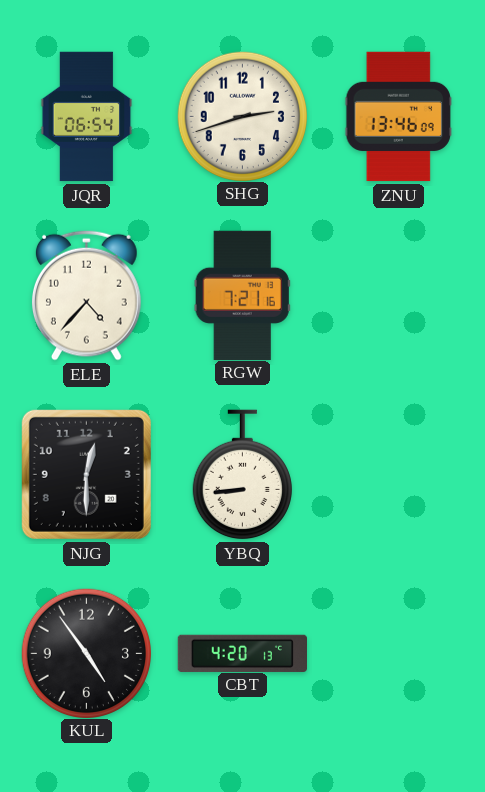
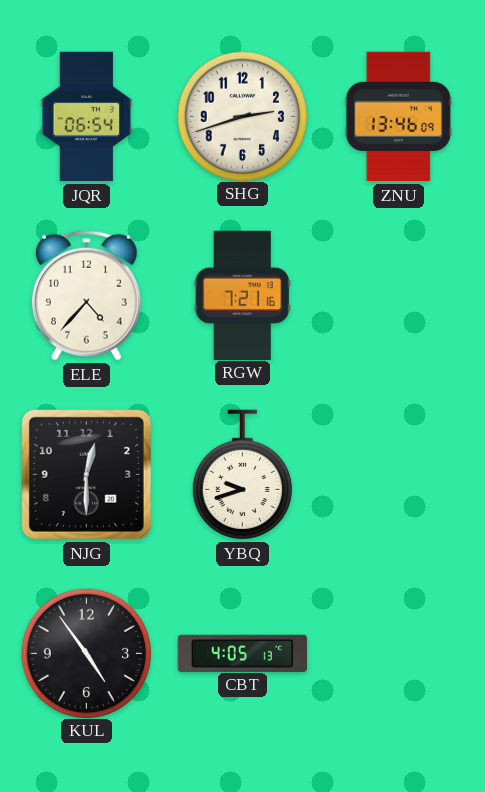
YBQ: 8:44 -> 9:42
CBT: 4:20 -> 4:05
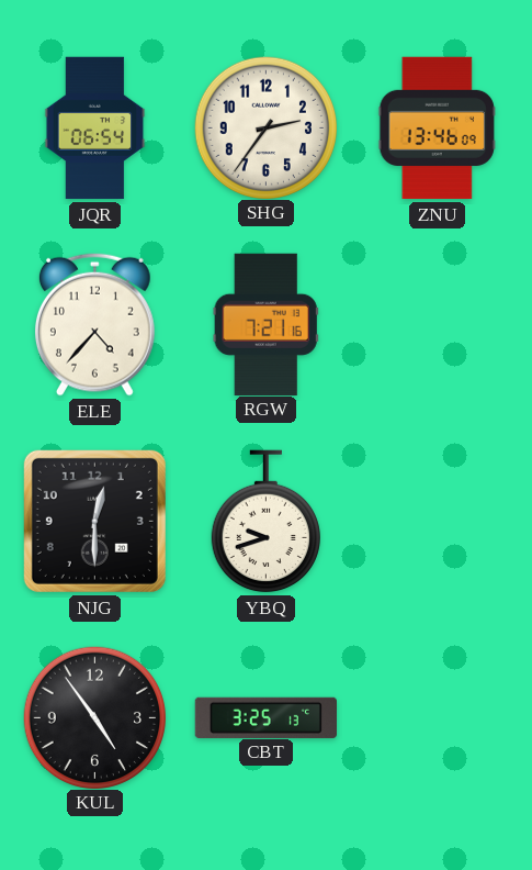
SHG: 2:42 -> 2:36
CBT: 4:05 -> 3:25
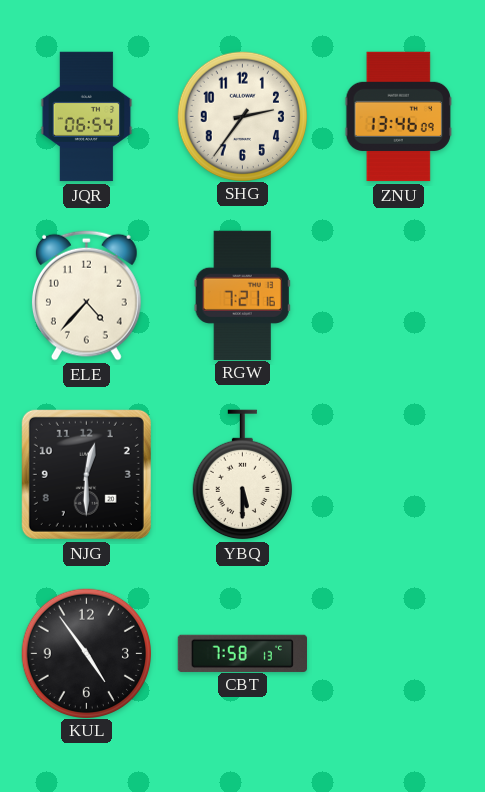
YBQ: 9:42 -> 5:30
CBT: 3:25 -> 7:58
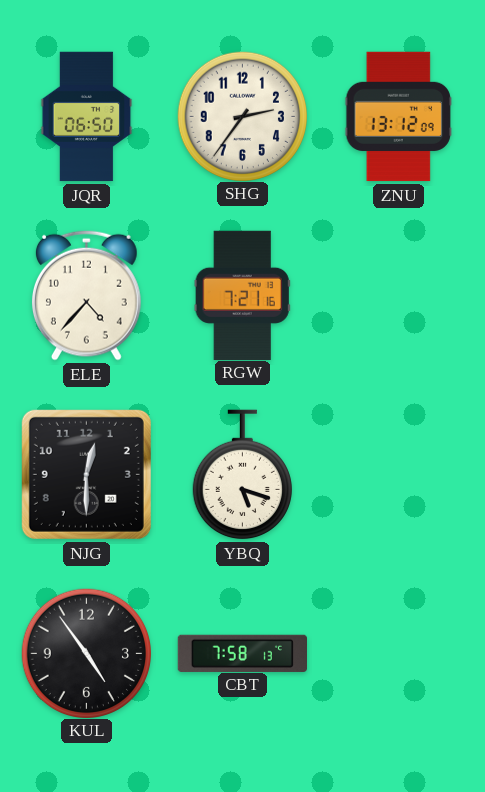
JQR: 06:54 -> 06:50
ZNU: 13:46 -> 13:12
YBQ: 5:30 -> 5:18
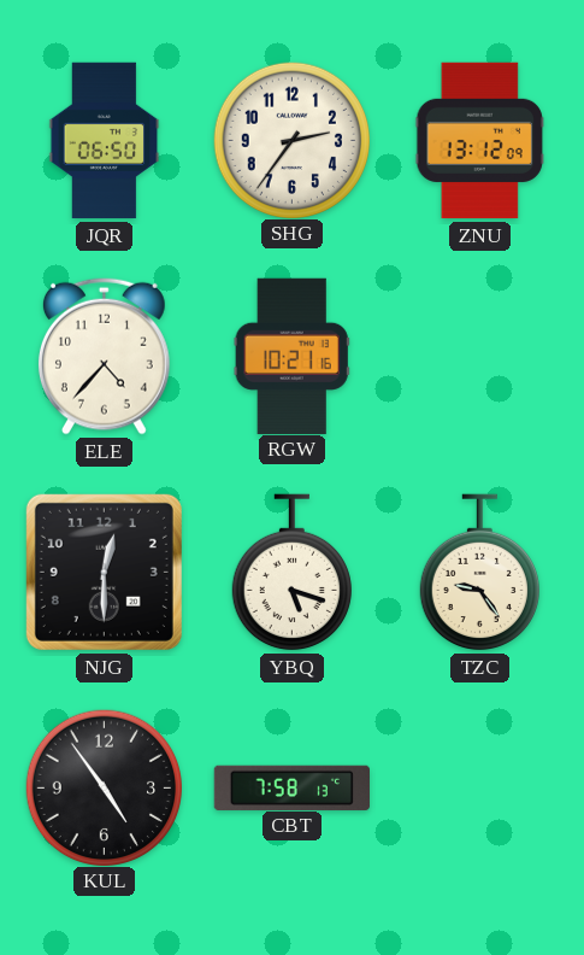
RGW: 7:21 -> 10:21
TZC: none -> 9:24
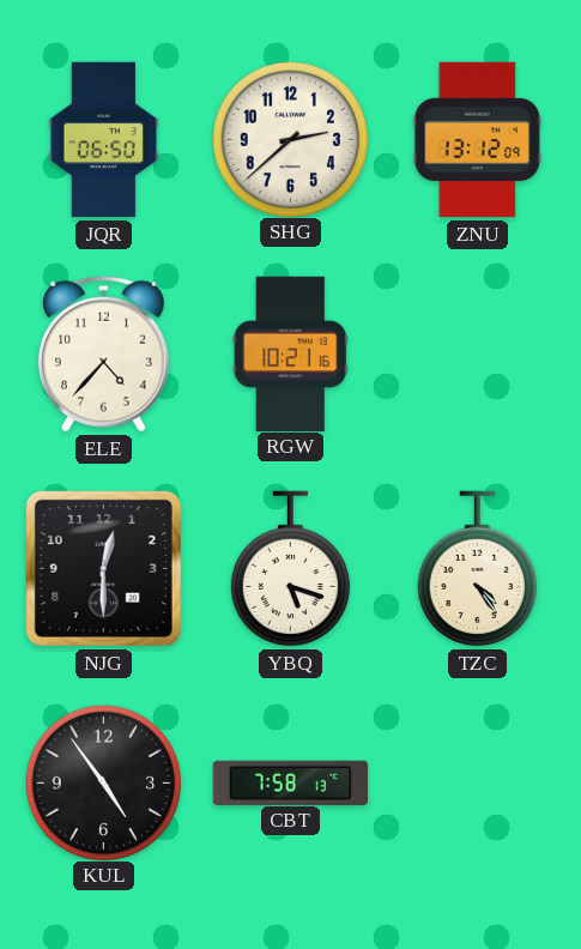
SHG: 2:36 -> 2:38
TZC: 9:24 -> 4:24
